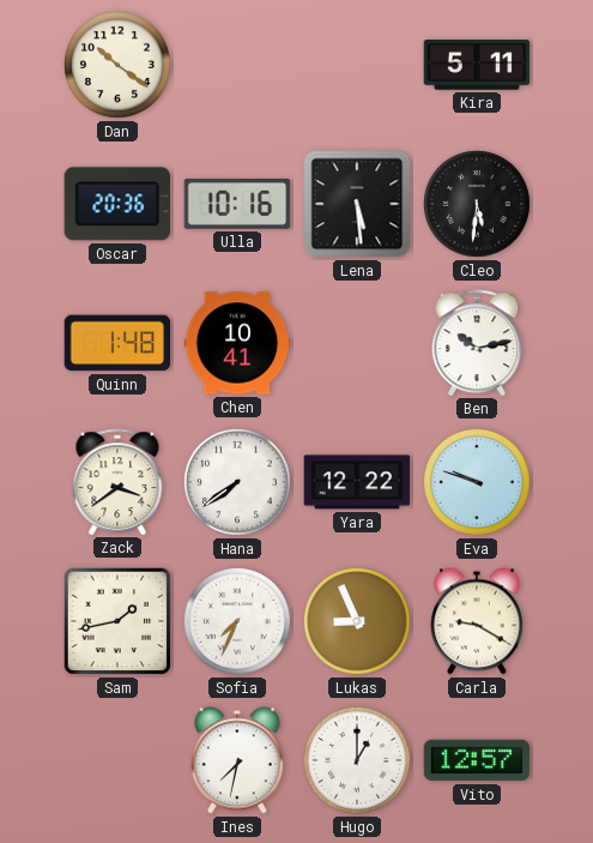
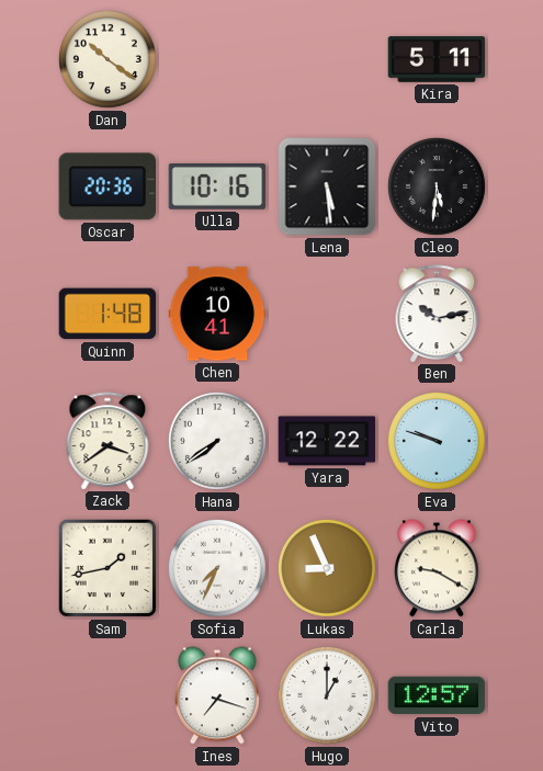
Ines: 7:32 -> 7:18
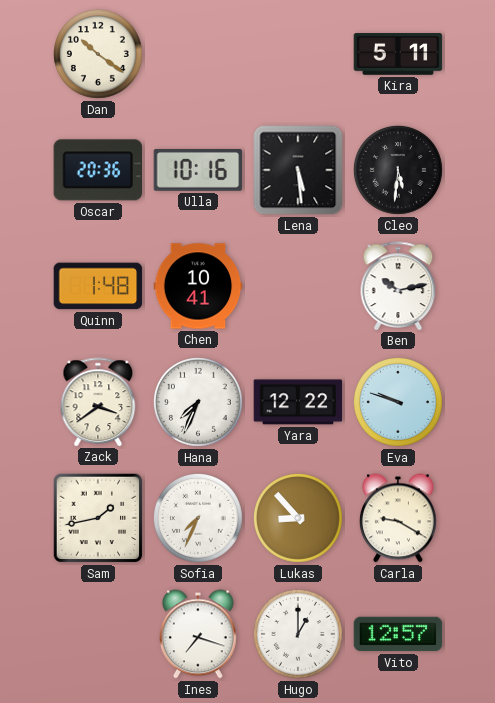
Hana: 7:39 -> 7:34
Lukas: 8:56 -> 8:53
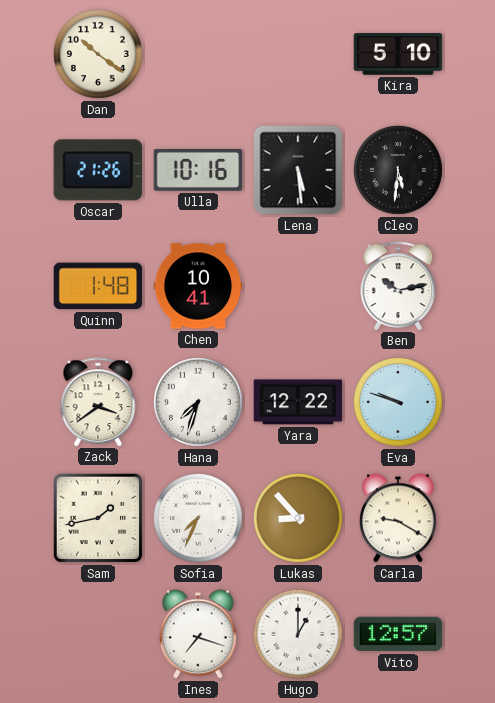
Kira: 5:11 -> 5:10
Oscar: 20:36 -> 21:26
Hana: 7:34 -> 7:33
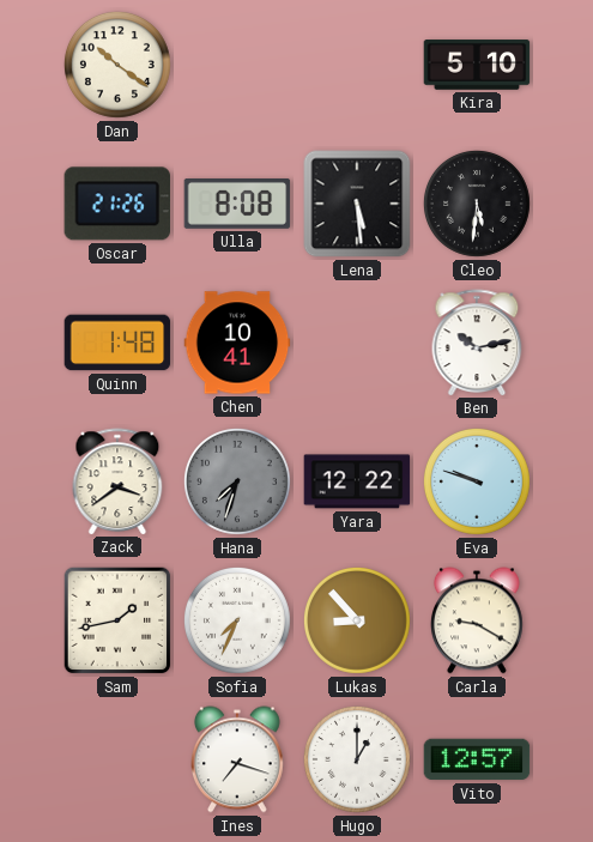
Ulla: 10:16 -> 8:08
Hana dial: white -> grey
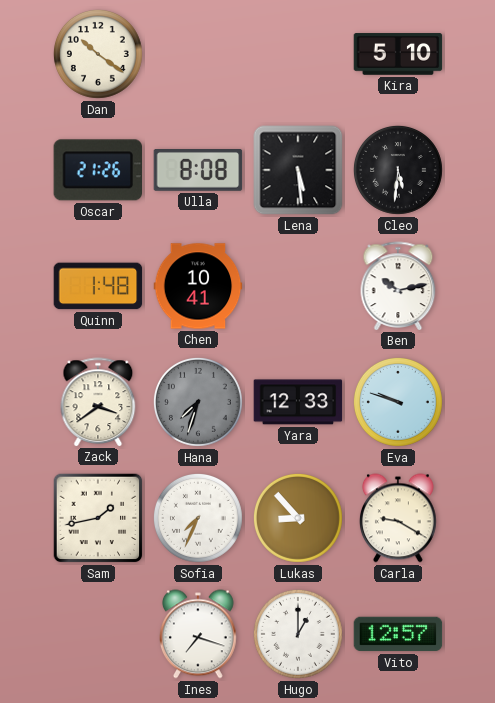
Yara: 12:22 -> 12:33
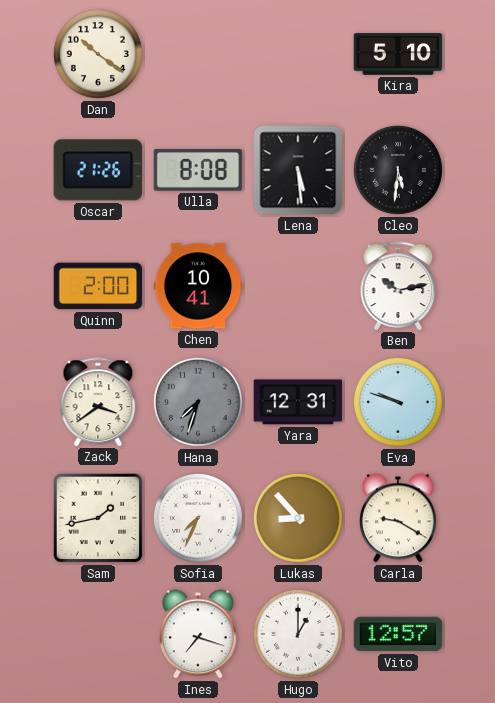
Quinn: 1:48 -> 2:00
Yara: 12:33 -> 12:31
